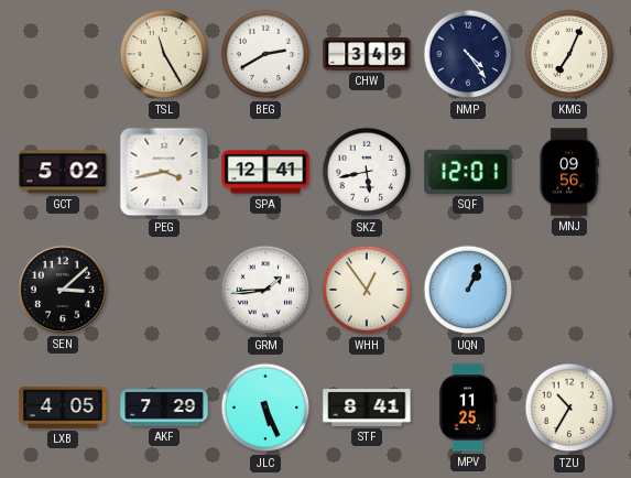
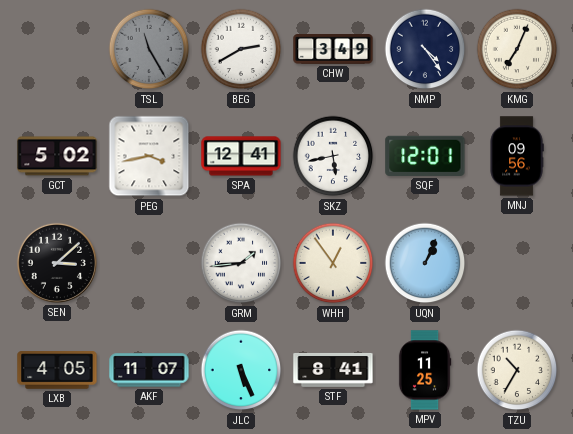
TSL dial: cream -> grey
AKF: 7:29 -> 11:07
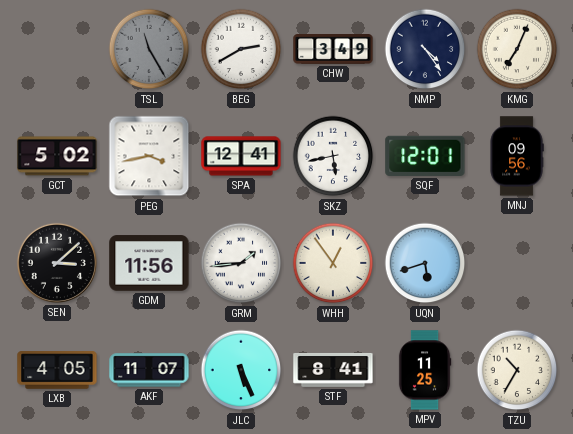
GDM: none -> 11:56
UQN: 1:04 -> 5:42
